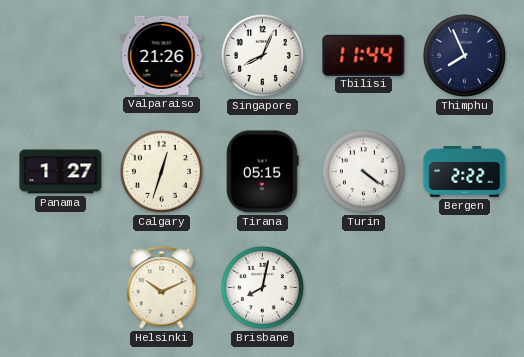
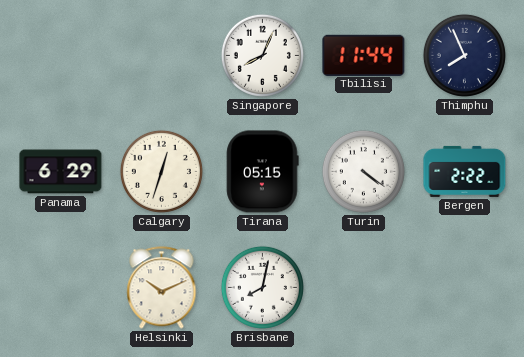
Valparaiso: 21:26 -> none
Panama: 1:27 -> 6:29
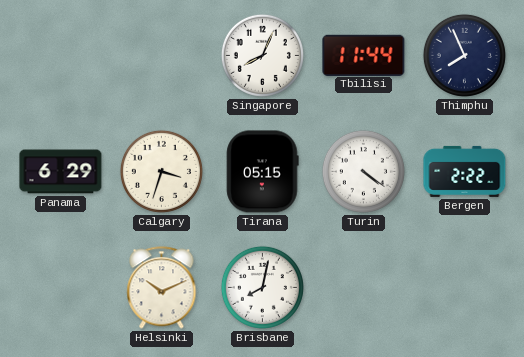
Calgary: 12:33 -> 3:33
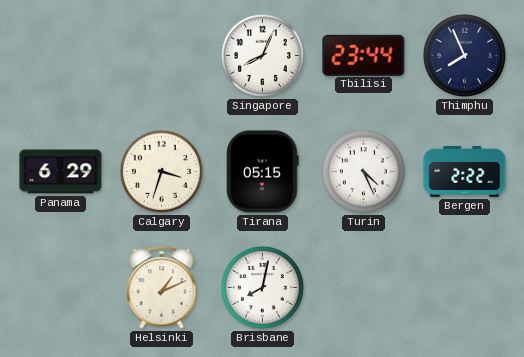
Tbilisi: 11:44 -> 23:44
Turin: 4:21 -> 4:26
Helsinki: 10:11 -> 1:11
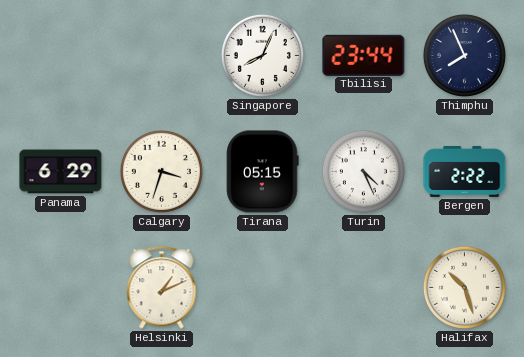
Brisbane: 8:02 -> none
Halifax: none -> 10:27
